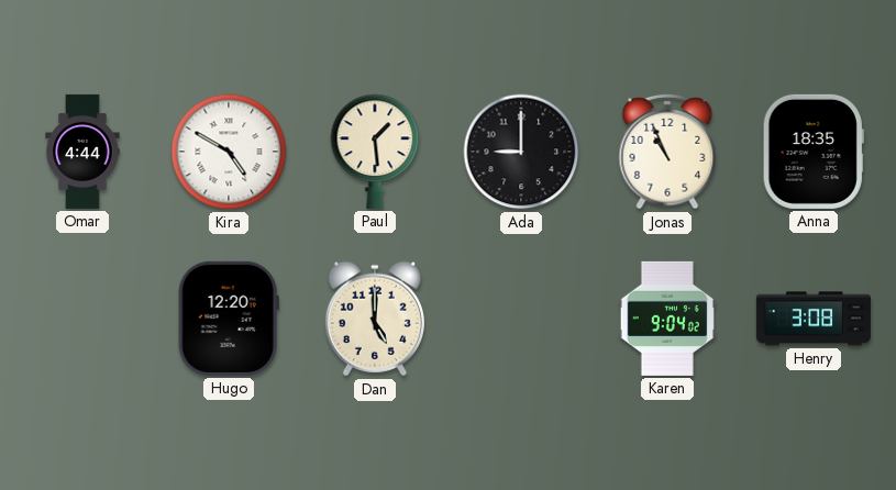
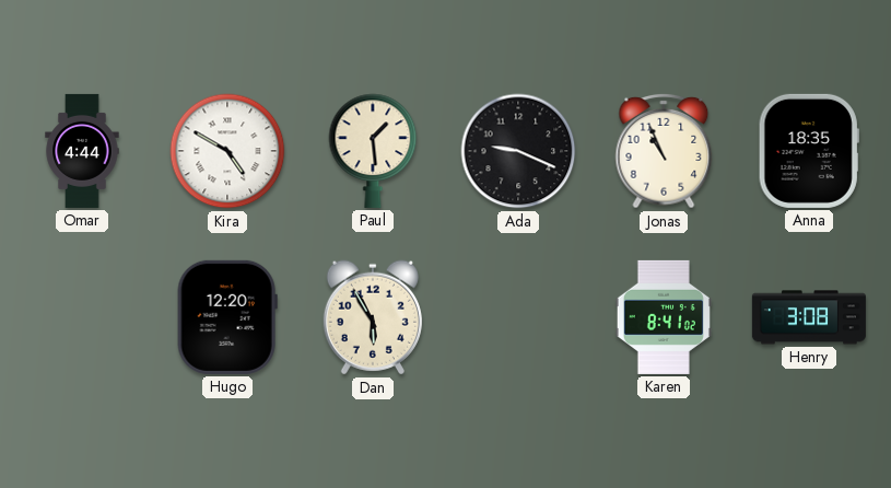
Ada: 9:00 -> 9:19
Dan: 5:00 -> 5:55
Karen: 9:04 -> 8:41
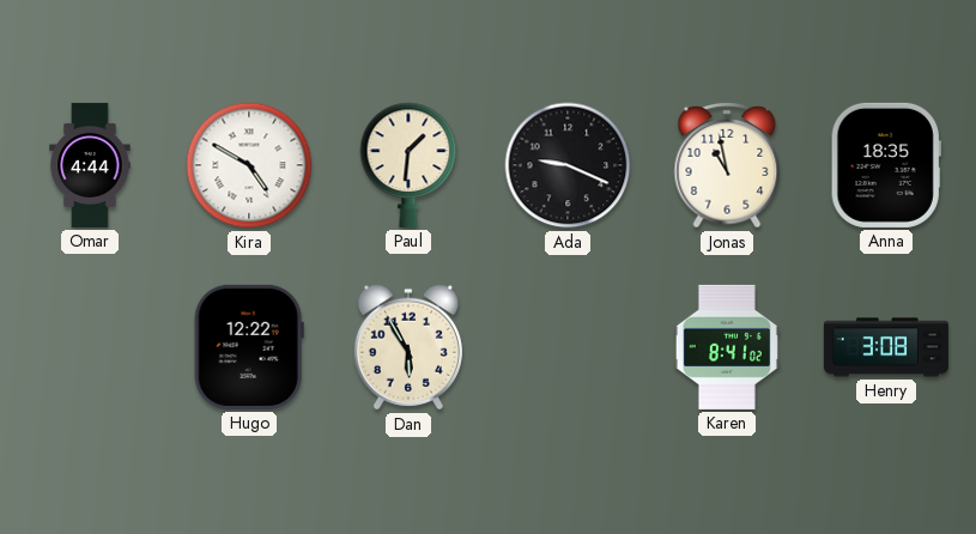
Paul: 1:29 -> 1:31
Jonas: 10:56 -> 10:58
Hugo: 12:20 -> 12:22
